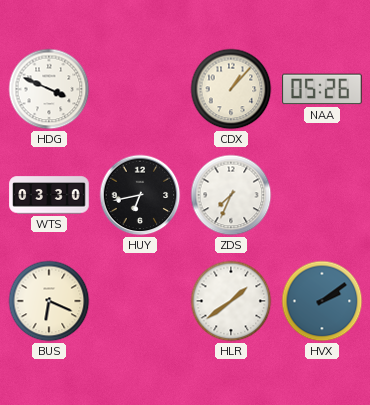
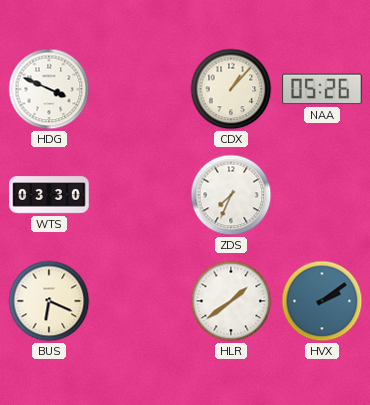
HUY: 6:43 -> none
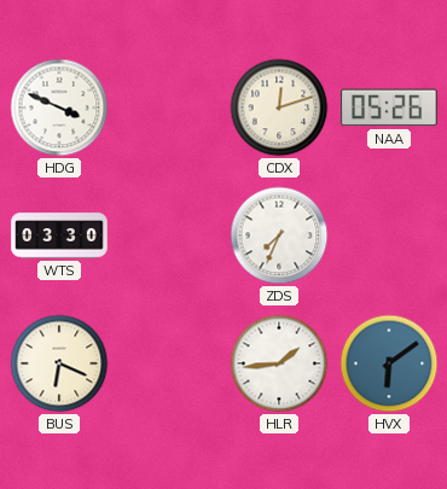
CDX: 1:07 -> 12:12
HLR: 1:39 -> 1:44
HVX: 2:09 -> 6:09
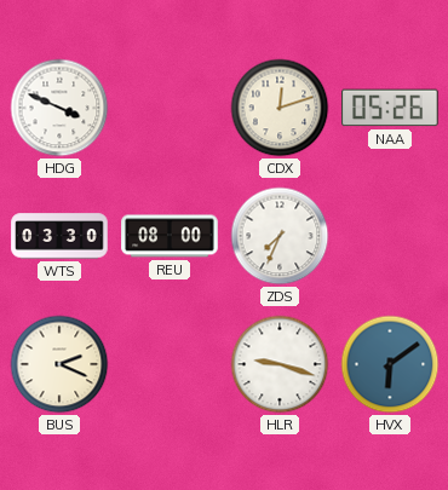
REU: none -> 08:00
BUS: 6:19 -> 2:19
HLR: 1:44 -> 9:18
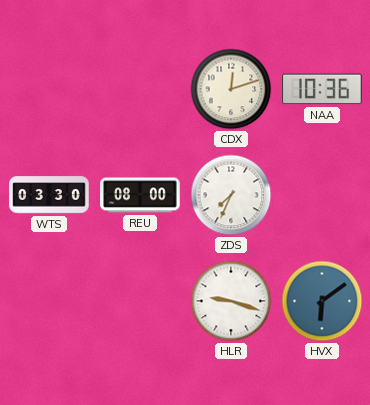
HDG: 3:49 -> none
NAA: 05:26 -> 10:36
BUS: 2:19 -> none
